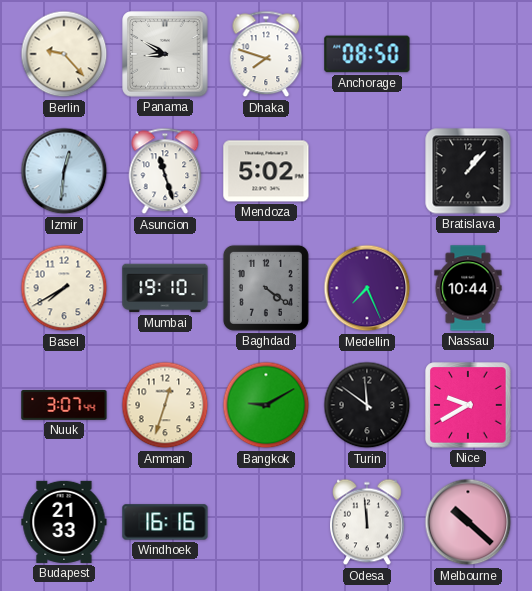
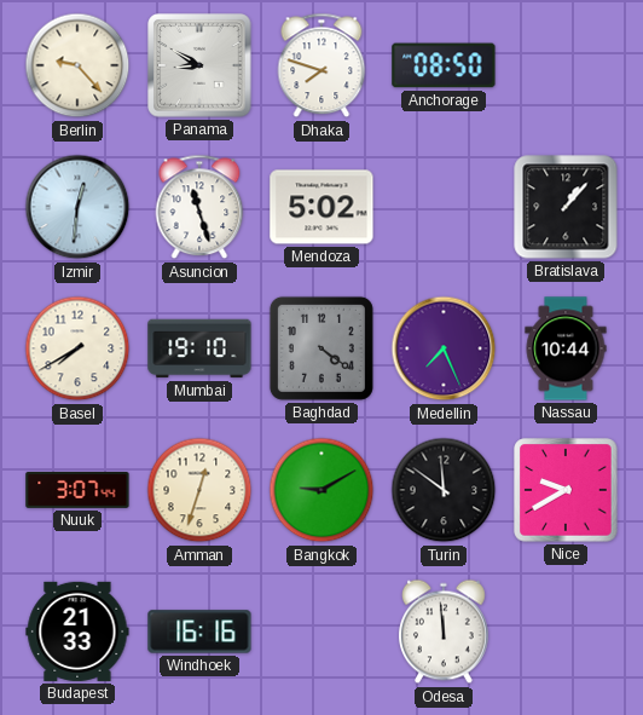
Melbourne: 10:22 -> none
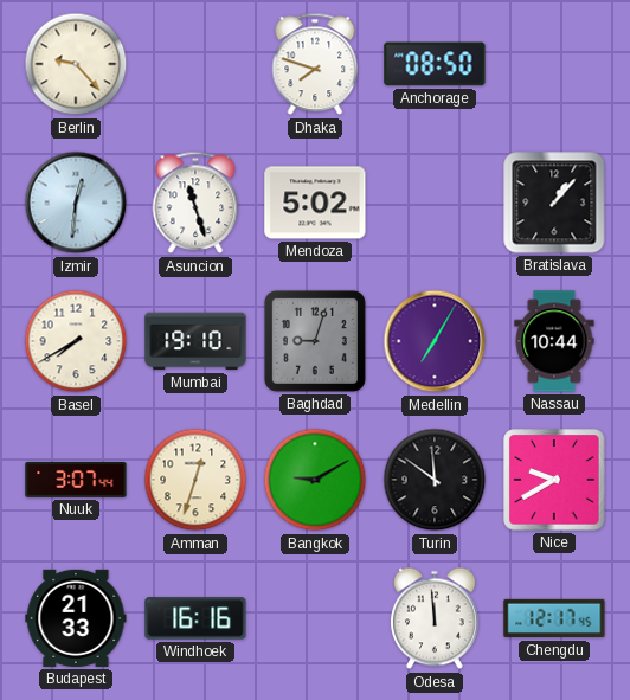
Panama: 8:50 -> none
Baghdad: 4:21 -> 9:03
Medellin: 7:26 -> 7:05
Chengdu: none -> 12:17
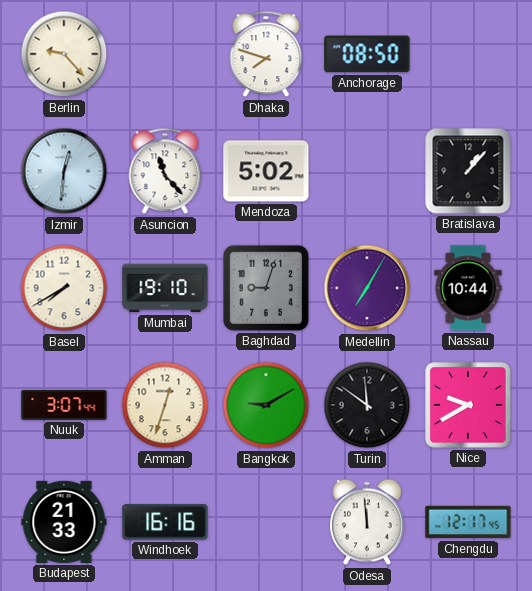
Asuncion: 11:27 -> 11:23
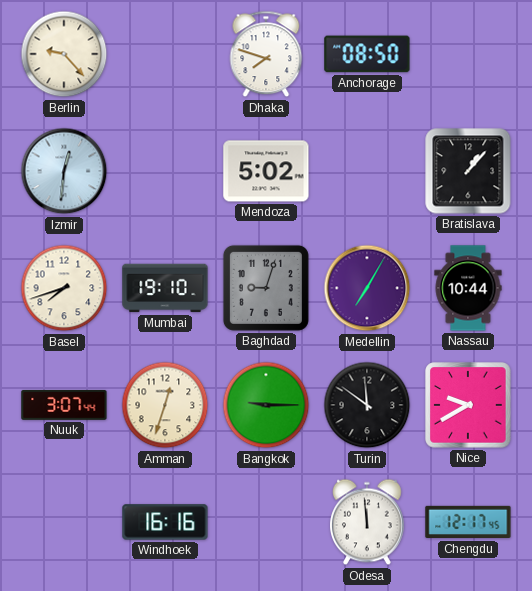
Asuncion: 11:23 -> none
Basel: 7:40 -> 7:42
Bangkok: 9:10 -> 9:15
Budapest: 21:33 -> none
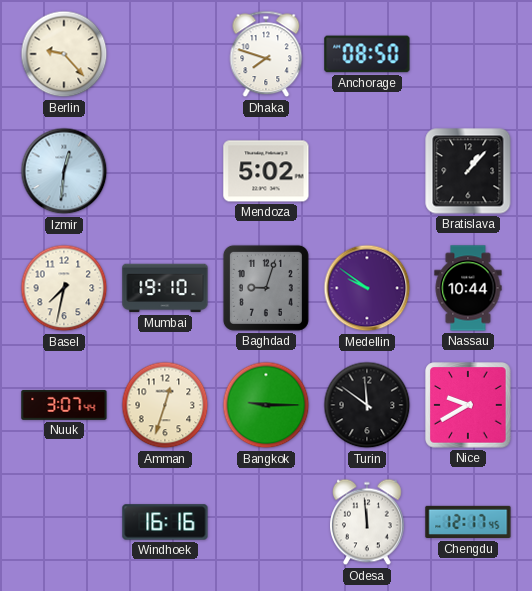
Basel: 7:42 -> 7:32
Medellin: 7:05 -> 9:51
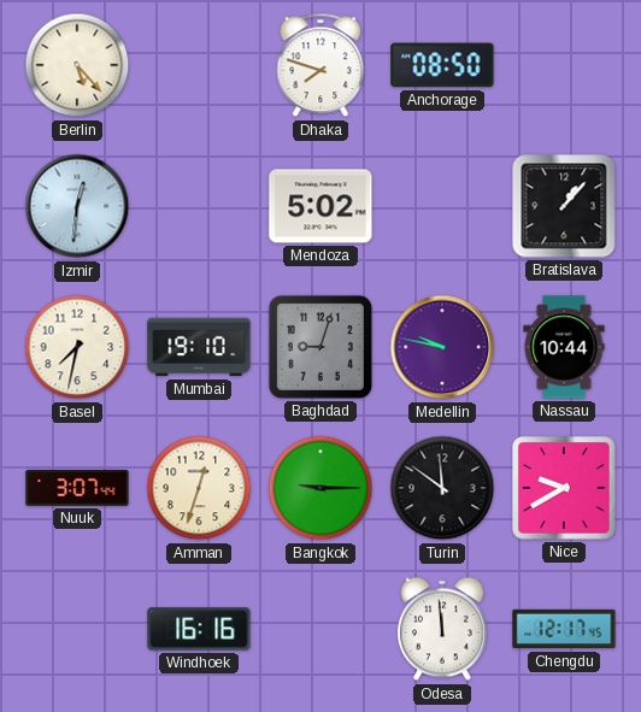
Berlin: 9:23 -> 5:23
Medellin: 9:51 -> 9:47
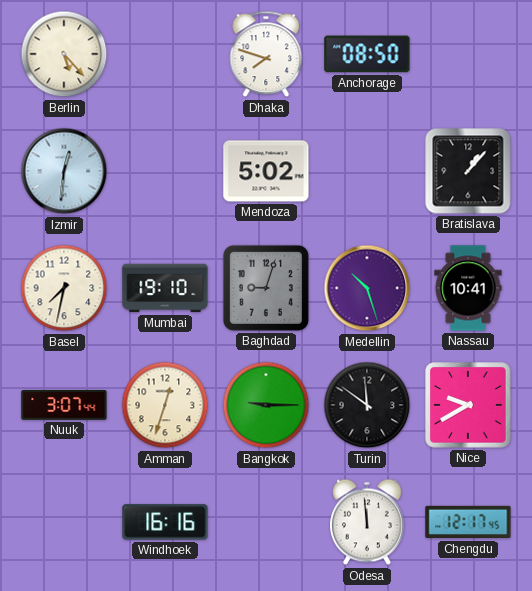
Medellin: 9:47 -> 10:27
Nassau: 10:44 -> 10:41
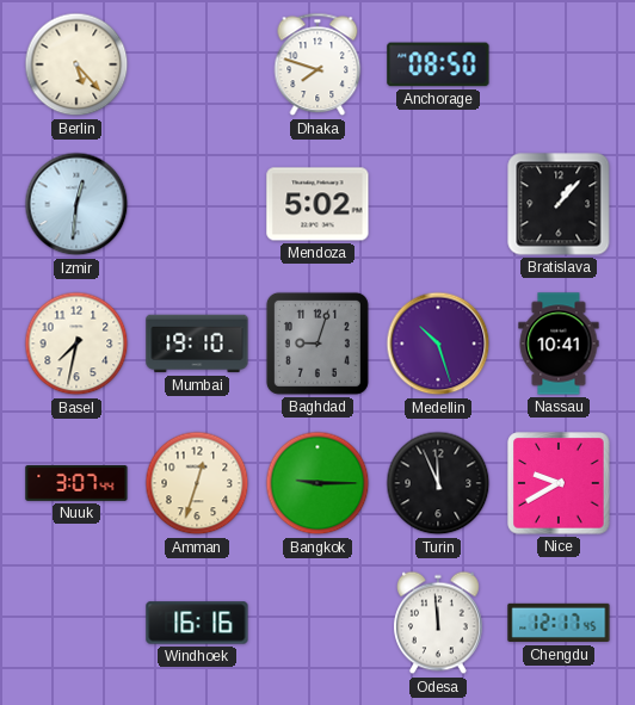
Turin: 11:51 -> 11:56
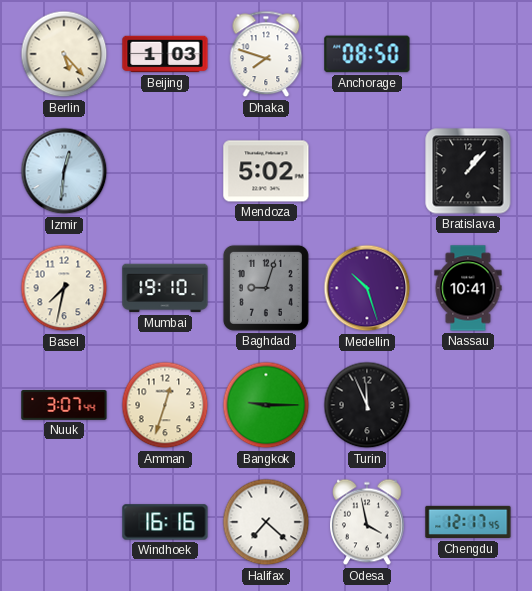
Beijing: none -> 1:03
Nice: 9:40 -> none
Halifax: none -> 7:22
Odesa: 11:59 -> 3:58
